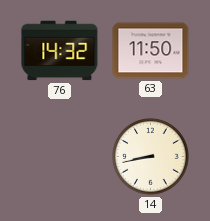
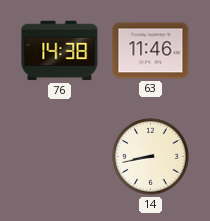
76: 14:32 -> 14:38
63: 11:50 -> 11:46
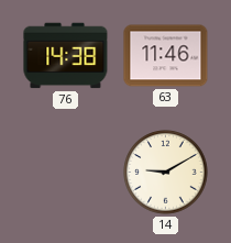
14: 8:43 -> 9:10
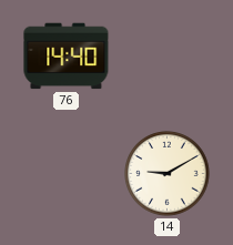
76: 14:38 -> 14:40
63: 11:46 -> none
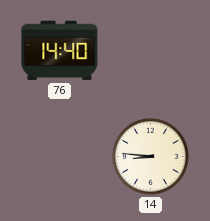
14: 9:10 -> 8:46
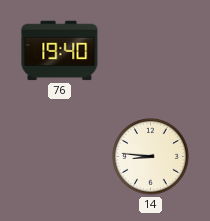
76: 14:40 -> 19:40
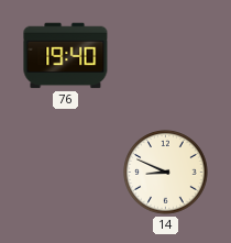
14: 8:46 -> 8:49
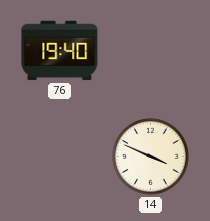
14: 8:49 -> 3:49
